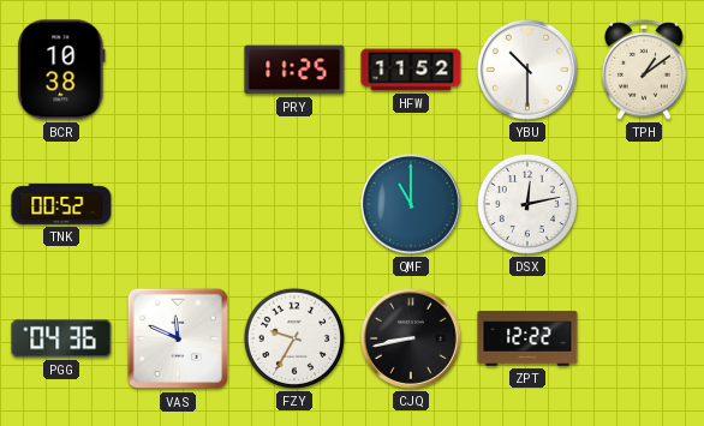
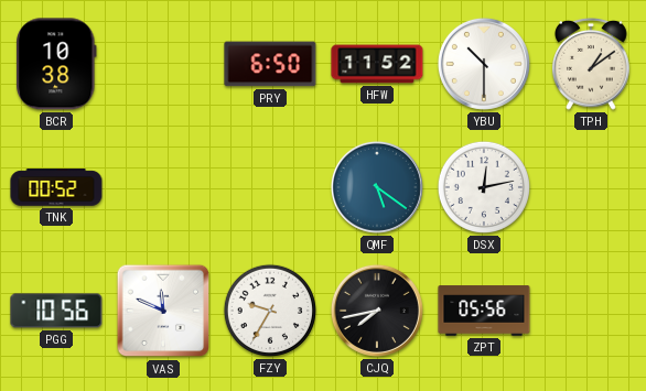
PRY: 11:25 -> 6:50
QMF: 11:00 -> 5:21
PGG: 04:36 -> 10:56
CJQ: 8:43 -> 7:43
ZPT: 12:22 -> 05:56
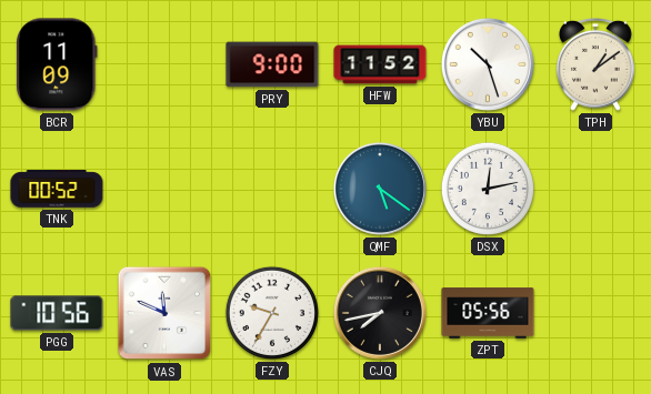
BCR: 10:38 -> 11:09
PRY: 6:50 -> 9:00
YBU: 10:30 -> 10:27
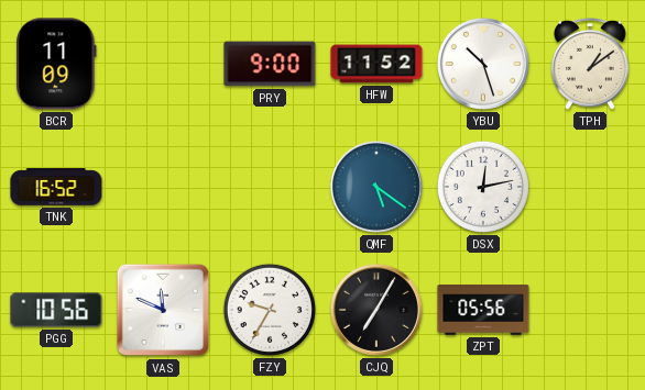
TNK: 00:52 -> 16:52
CJQ: 7:43 -> 7:05
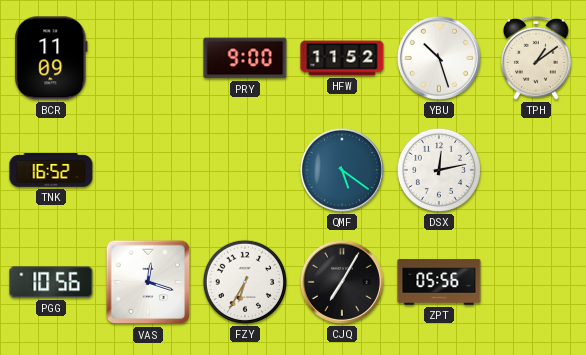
VAS: 11:49 -> 12:18
FZY: 9:35 -> 6:35
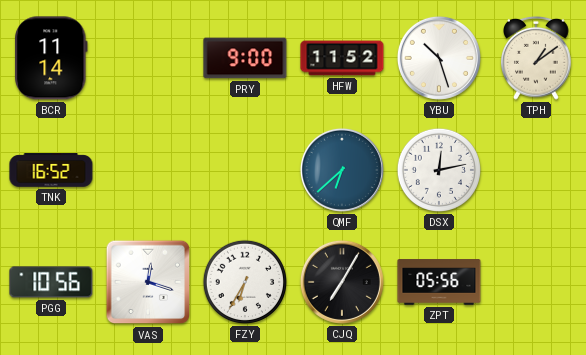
BCR: 11:09 -> 11:14
QMF: 5:21 -> 6:38
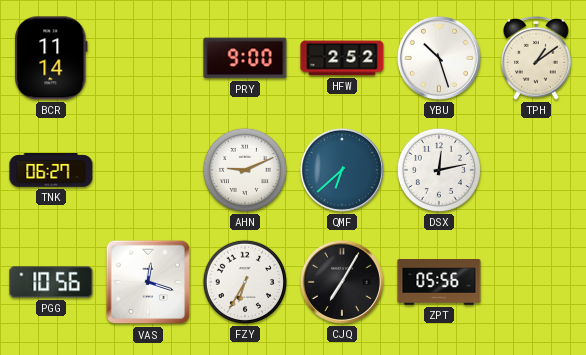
HFW: 11:52 -> 2:52
TNK: 16:52 -> 06:27
AHN: none -> 9:11
